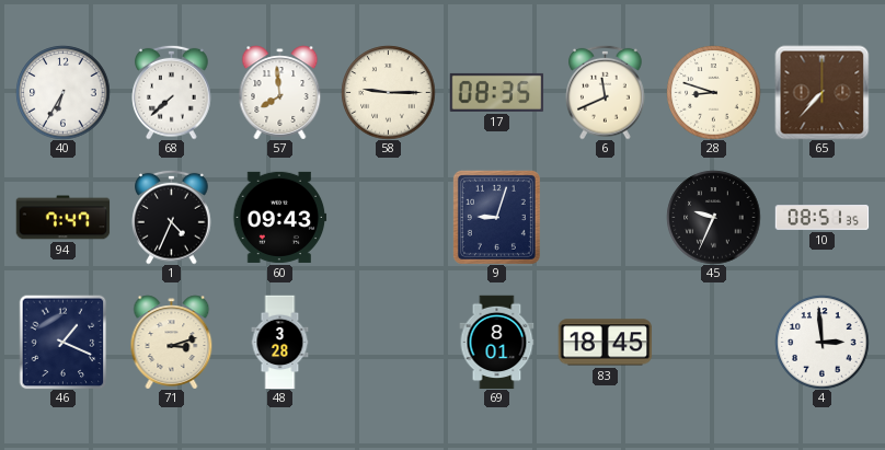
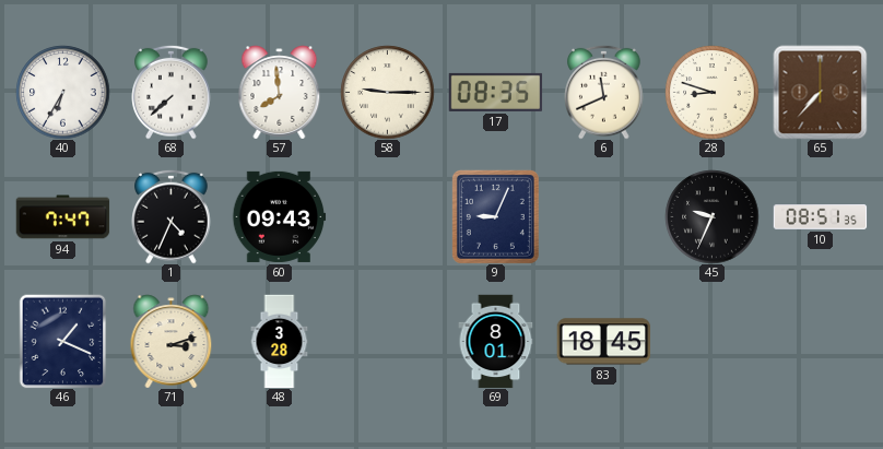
9: 9:03 -> 9:04
4: 2:59 -> none
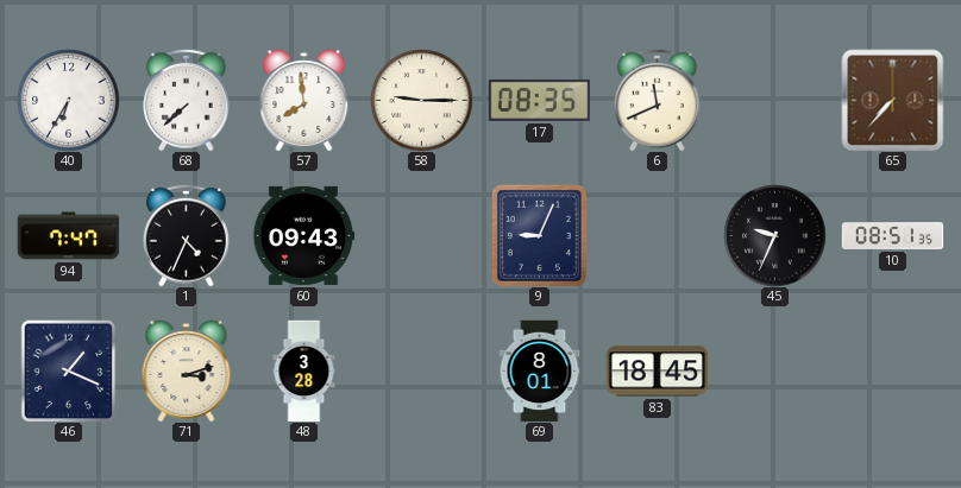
28: 8:48 -> none
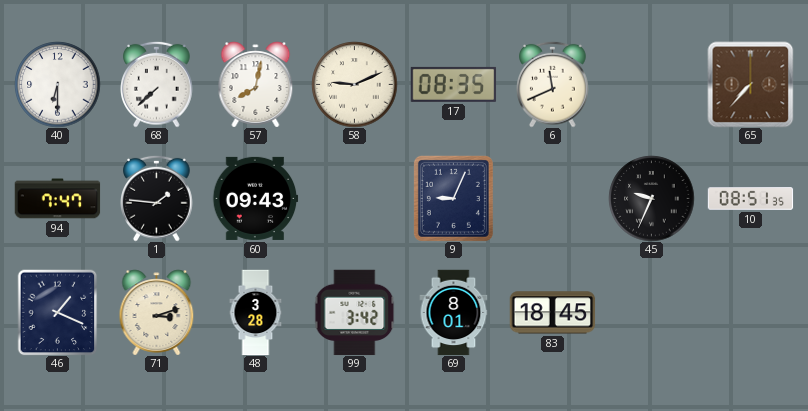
40: 6:35 -> 6:30
57: 7:59 -> 8:02
58: 9:15 -> 9:11
1: 4:34 -> 1:46
99: none -> 3:42
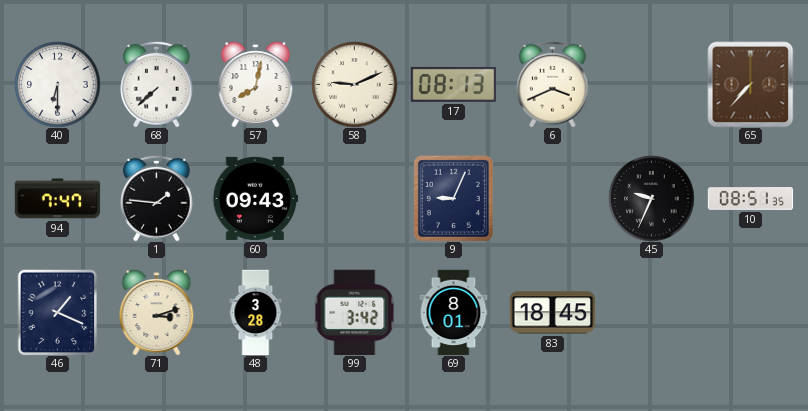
17: 08:35 -> 08:13
6: 11:41 -> 3:41
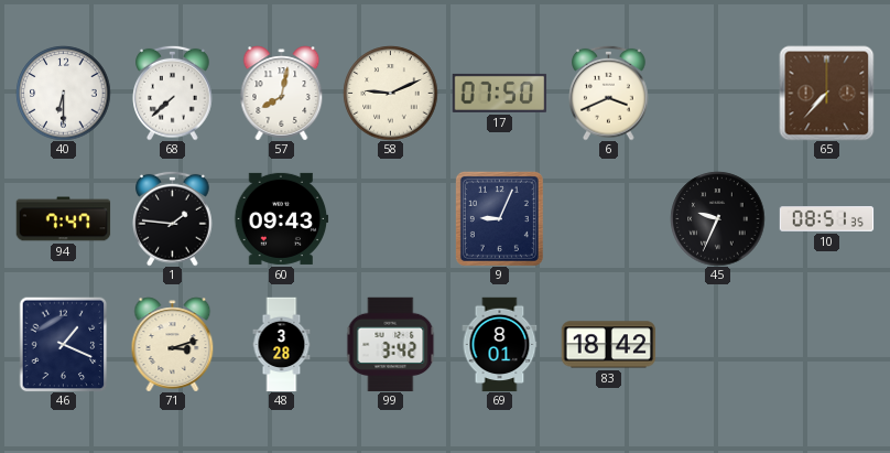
17: 08:13 -> 07:50
83: 18:45 -> 18:42
